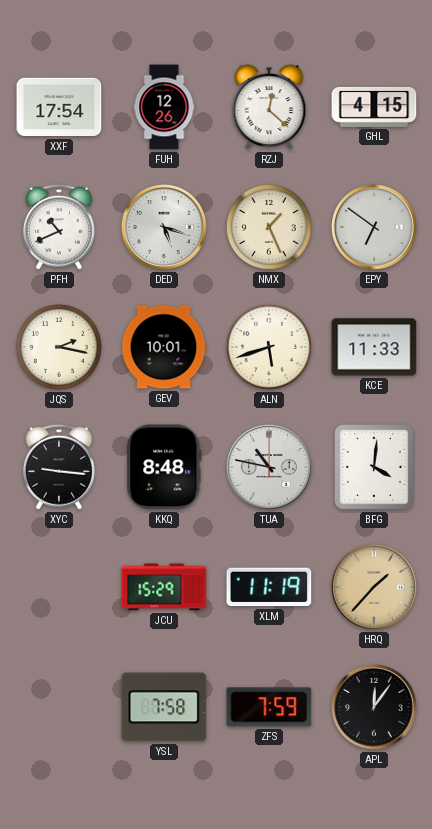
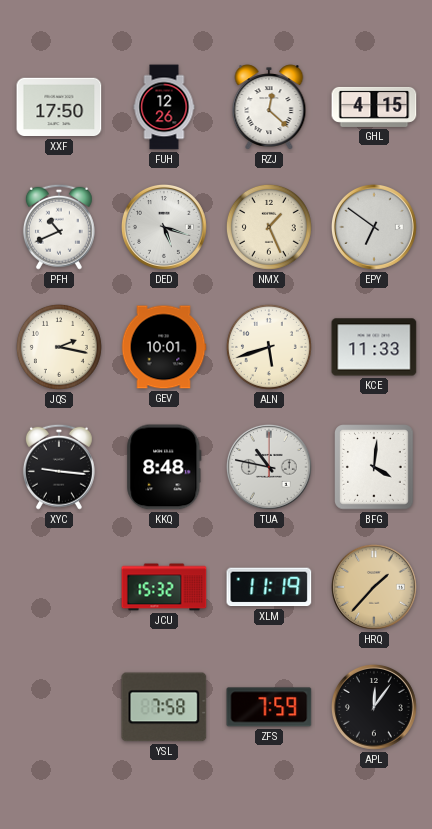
XXF: 17:54 -> 17:50
JCU: 15:29 -> 15:32
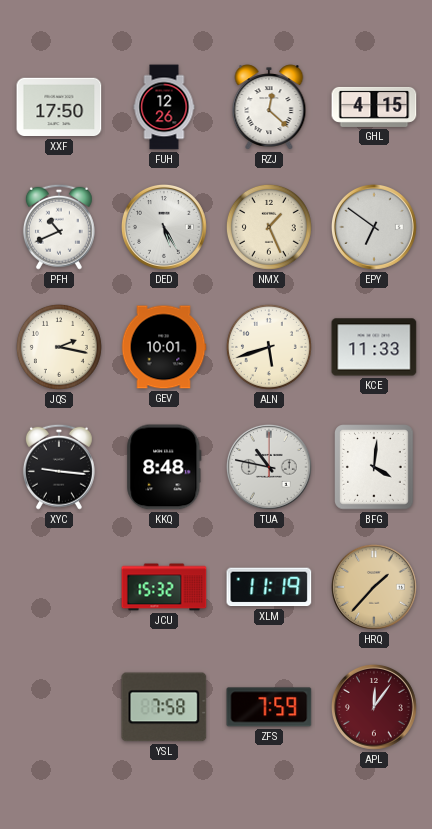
DED: 5:18 -> 5:25
APL dial: black -> burgundy
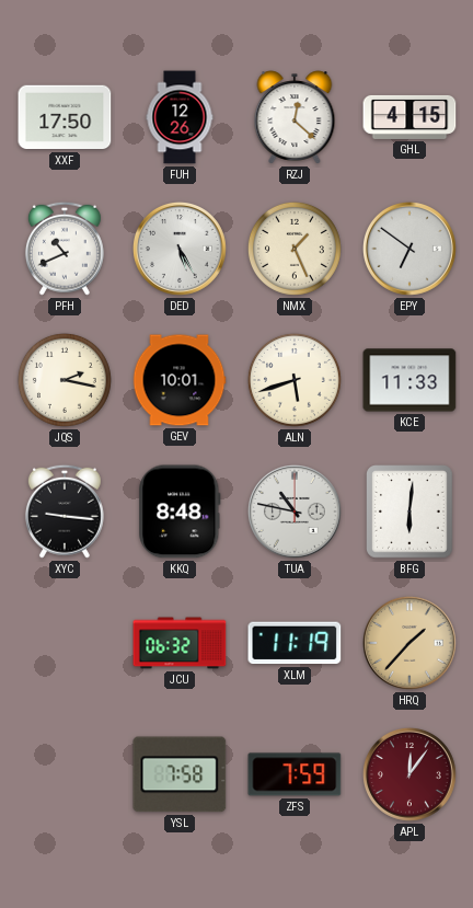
BFG: 4:01 -> 6:01
JCU: 15:32 -> 06:32
